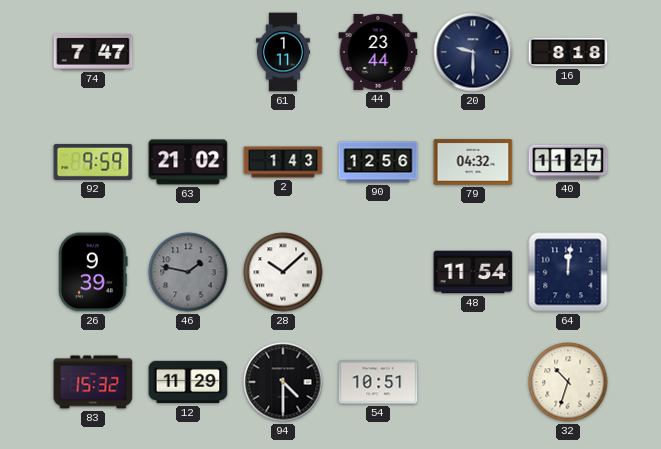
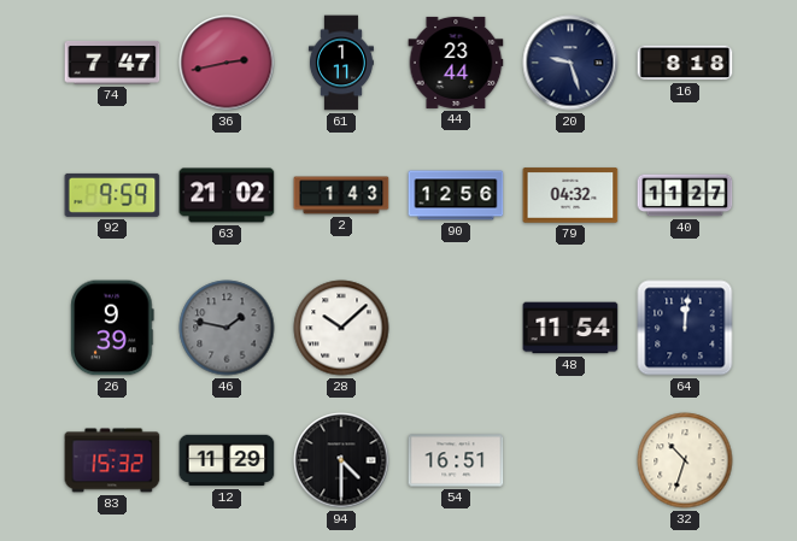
36: none -> 2:43
20: 9:30 -> 9:27
54: 10:51 -> 16:51
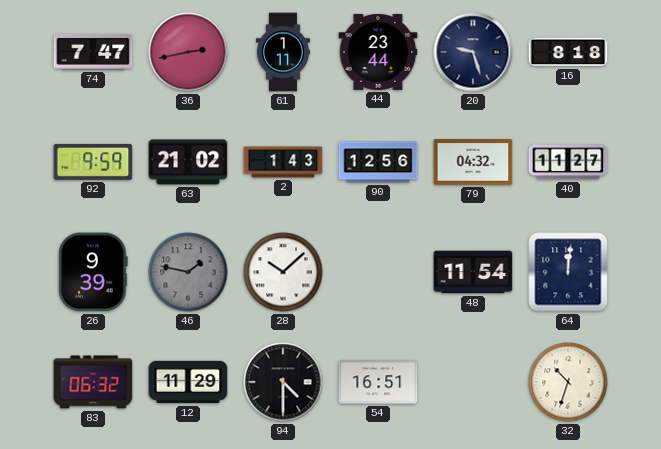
83: 15:32 -> 06:32
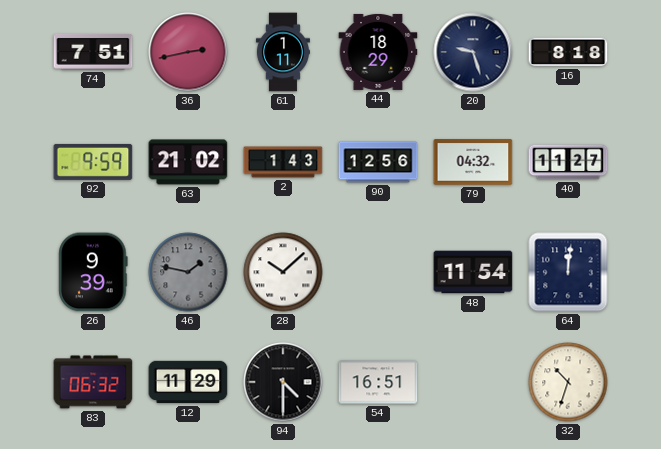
74: 7:47 -> 7:51
44: 23:44 -> 18:29
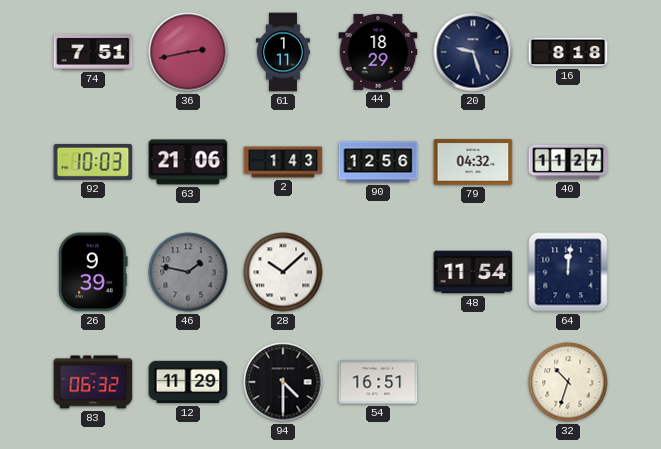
92: 9:59 -> 10:03
63: 21:02 -> 21:06
